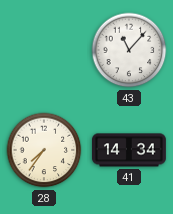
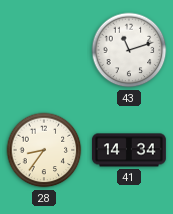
43: 11:07 -> 11:12
28: 7:36 -> 8:36
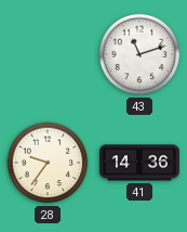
28: 8:36 -> 9:36
41: 14:34 -> 14:36
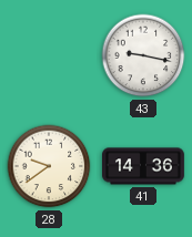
43: 11:12 -> 9:17
28: 9:36 -> 9:39
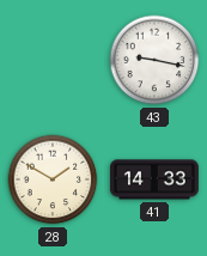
28: 9:39 -> 1:50
41: 14:36 -> 14:33
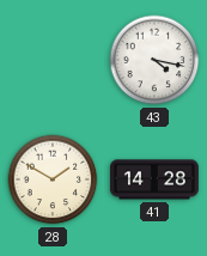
43: 9:17 -> 4:17
41: 14:33 -> 14:28
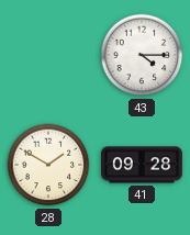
43: 4:17 -> 4:15
41: 14:28 -> 09:28
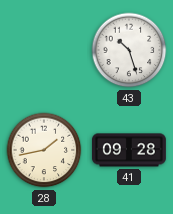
43: 4:15 -> 10:27
28: 1:50 -> 1:43
